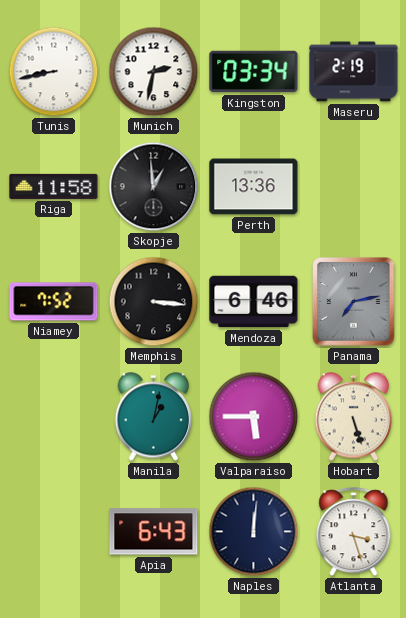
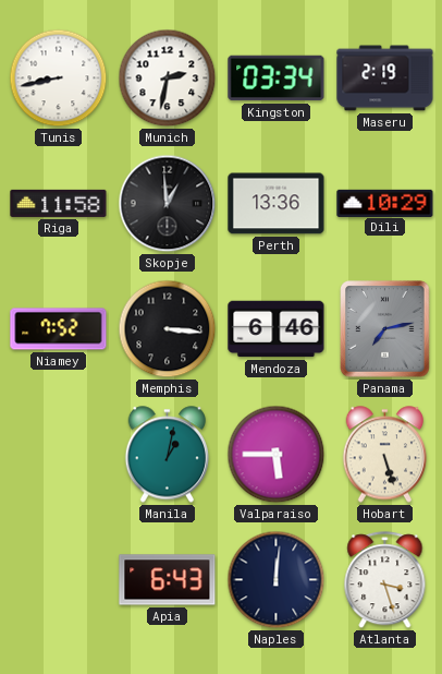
Dili: none -> 10:29
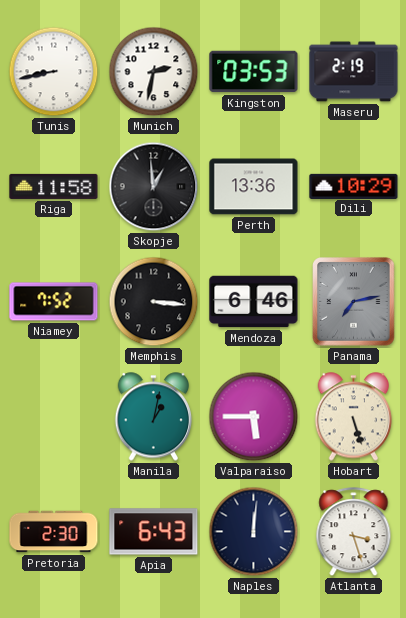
Kingston: 03:34 -> 03:53
Pretoria: none -> 2:30
